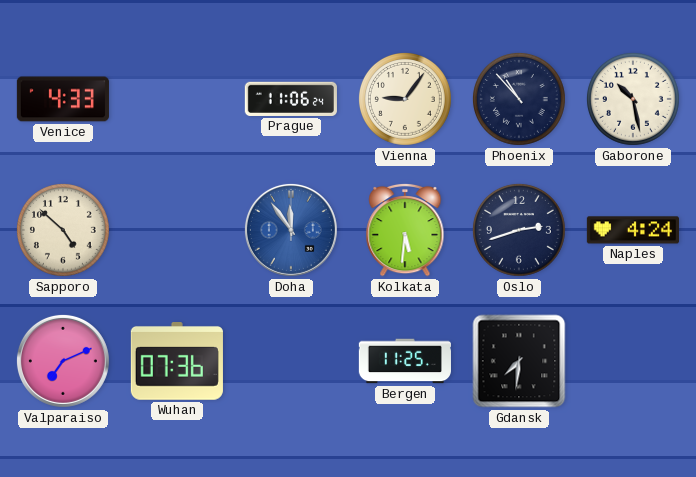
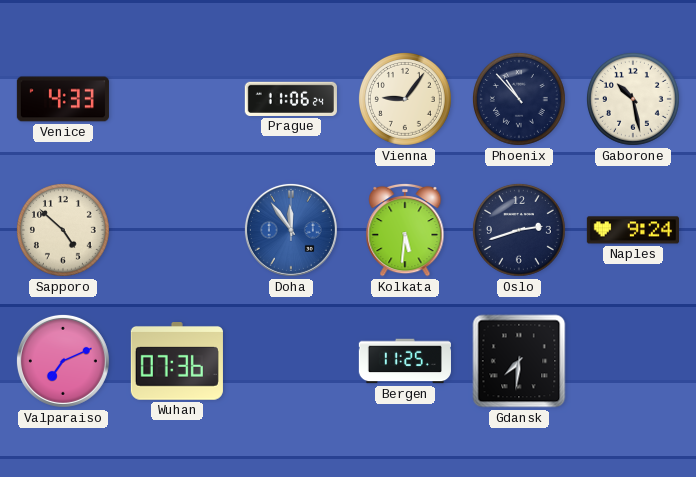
Naples: 4:24 -> 9:24
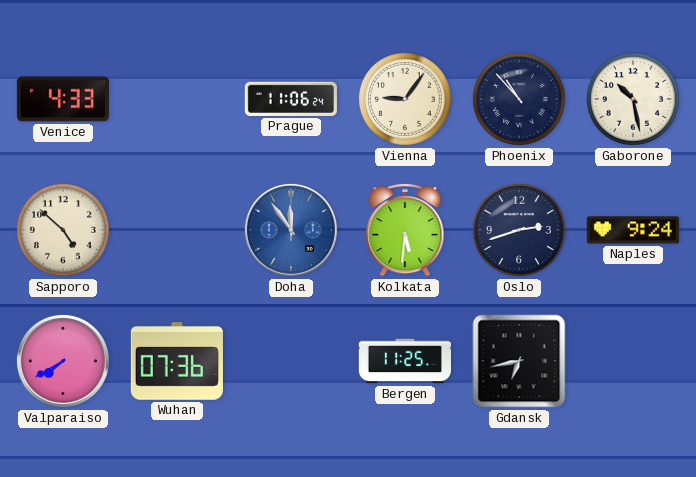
Valparaiso: 7:11 -> 7:40
Gdansk: 7:31 -> 6:43
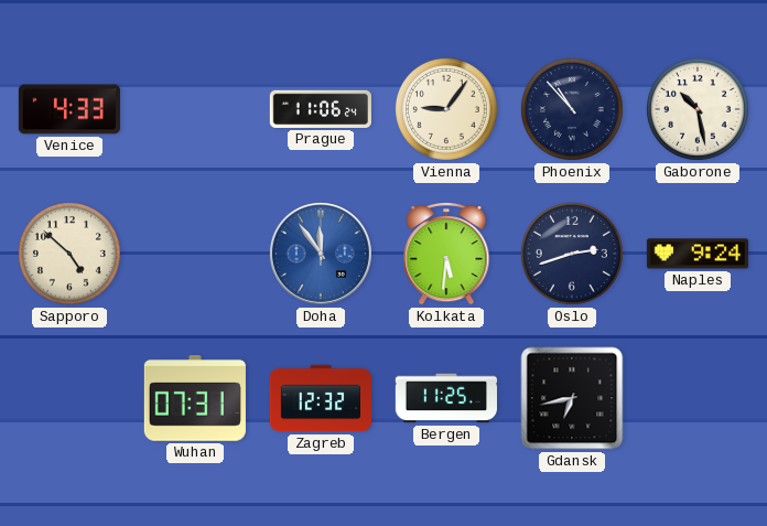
Valparaiso: 7:40 -> none
Wuhan: 07:36 -> 07:31
Zagreb: none -> 12:32
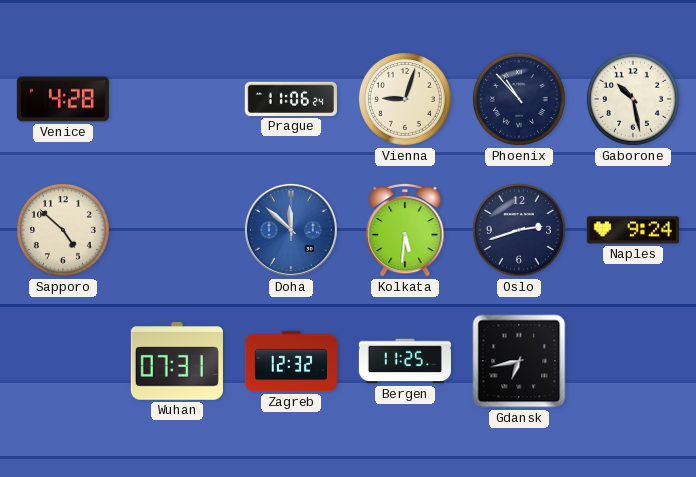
Venice: 4:33 -> 4:28
Vienna: 9:06 -> 9:03
Doha: 11:54 -> 11:52
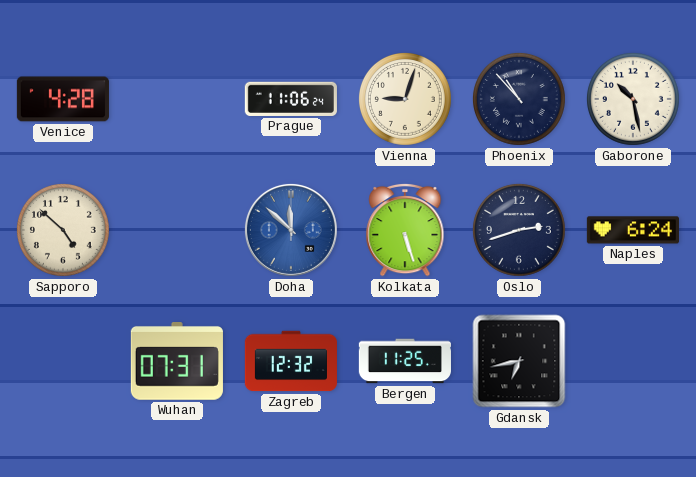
Kolkata: 5:31 -> 5:27
Naples: 9:24 -> 6:24
